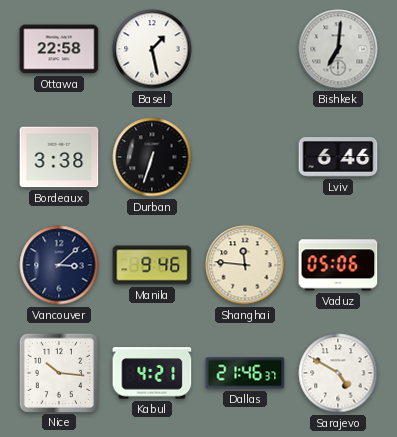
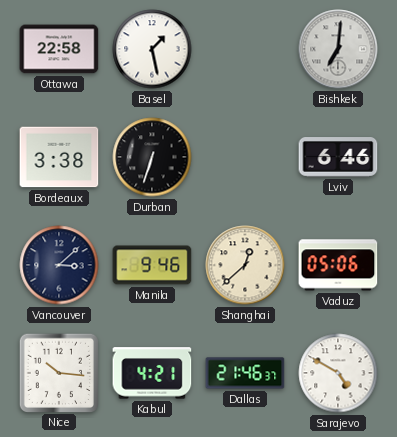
Shanghai: 11:46 -> 12:38
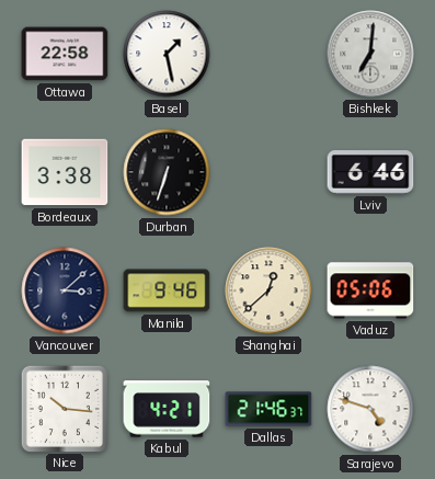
Sarajevo: 4:50 -> 4:48
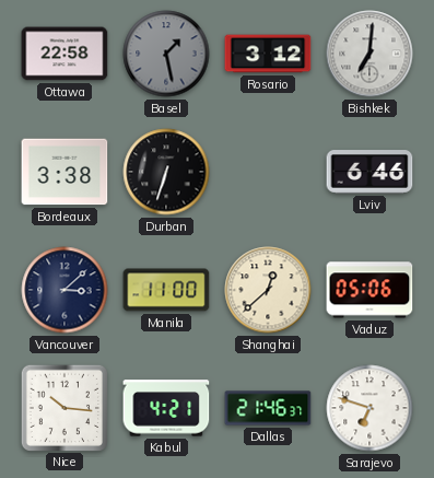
Basel dial: white -> grey
Rosario: none -> 3:12
Manila: 9:46 -> 11:00
Sarajevo: 4:48 -> 6:48
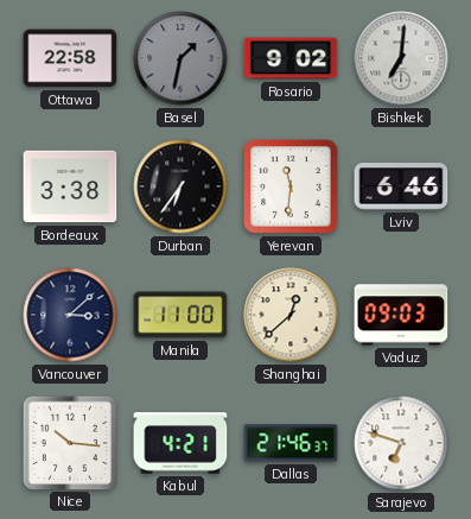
Basel: 1:28 -> 1:32
Rosario: 3:12 -> 9:02
Durban: 6:33 -> 6:36
Yerevan: none -> 11:31
Vaduz: 05:06 -> 09:03
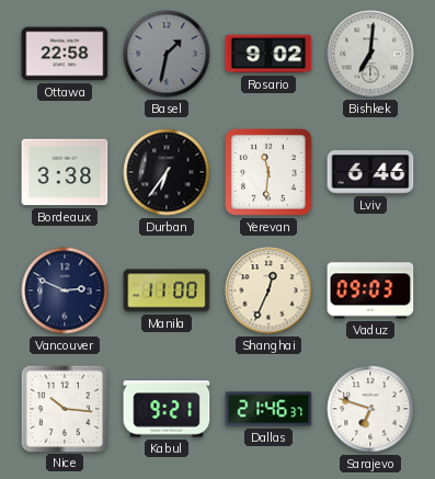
Vancouver: 3:08 -> 2:49
Shanghai: 12:38 -> 12:34
Kabul: 4:21 -> 9:21
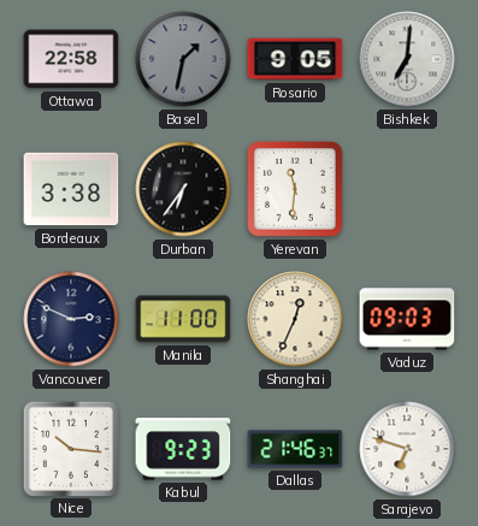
Rosario: 9:02 -> 9:05
Lviv: 6:46 -> none
Kabul: 9:21 -> 9:23
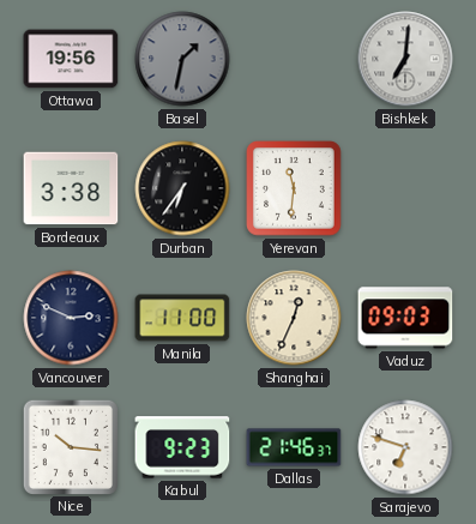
Ottawa: 22:58 -> 19:56
Rosario: 9:05 -> none
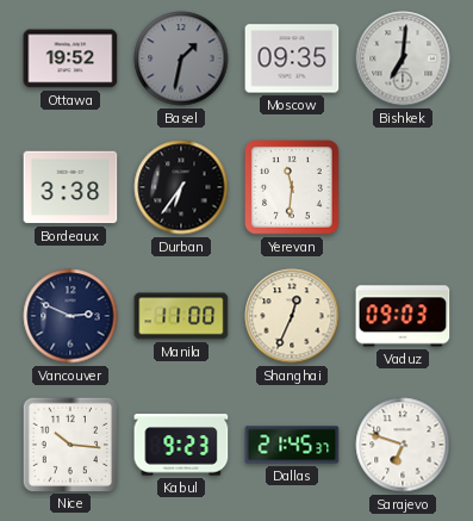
Ottawa: 19:56 -> 19:52
Moscow: none -> 09:35
Dallas: 21:46 -> 21:45
